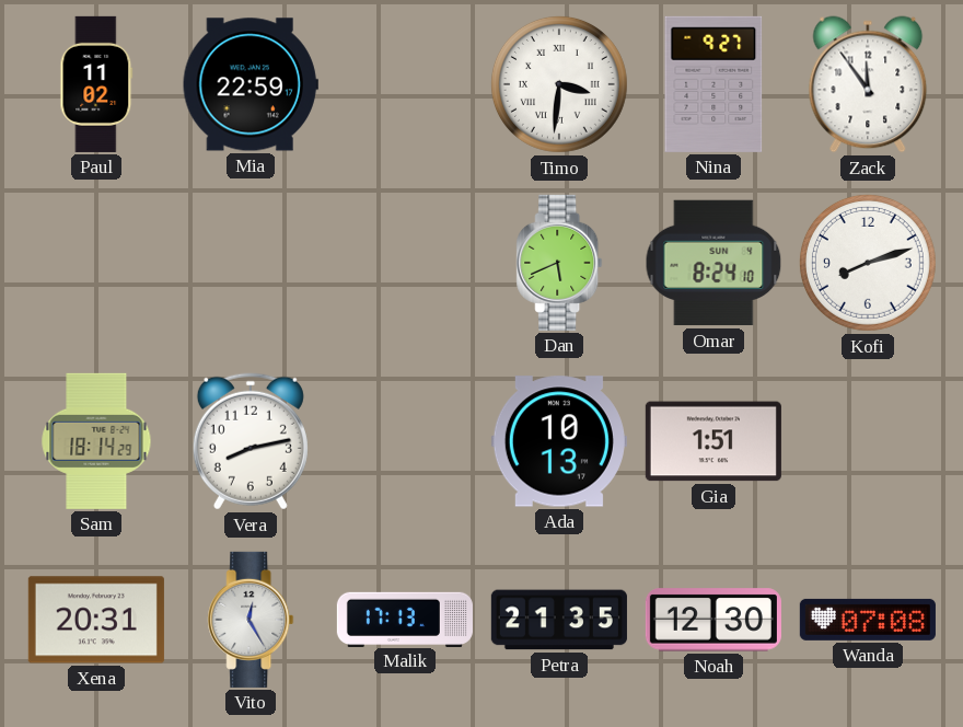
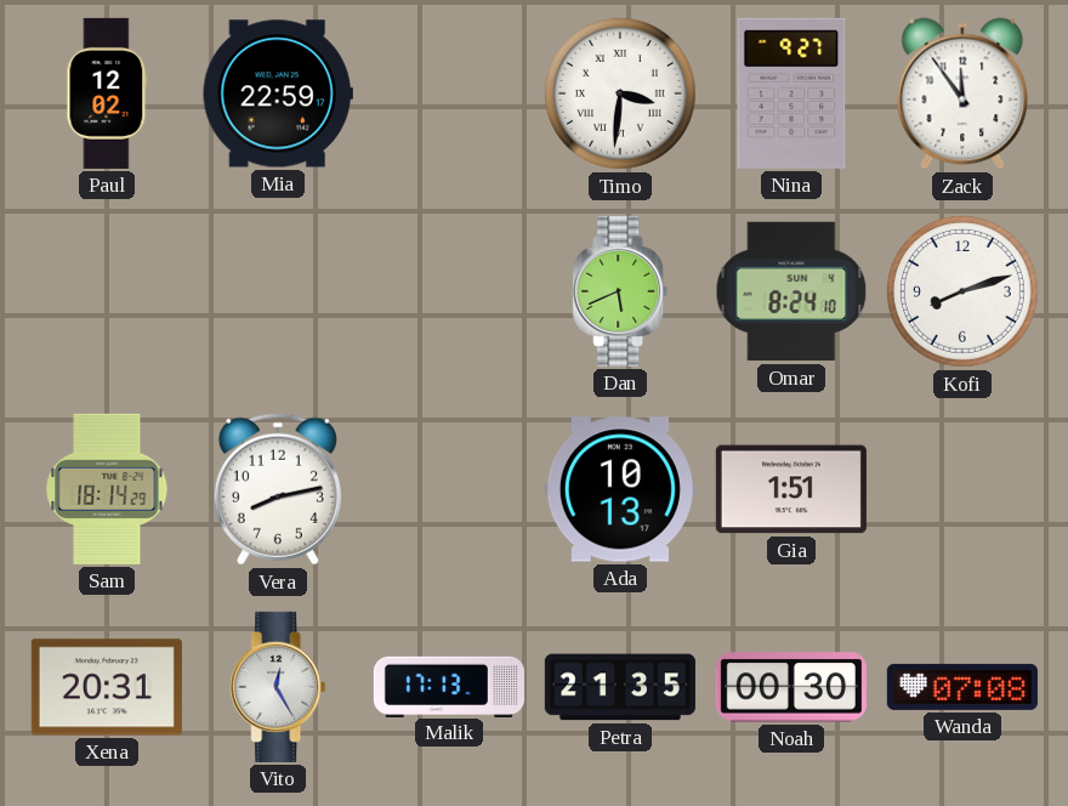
Paul: 11:02 -> 12:02
Noah: 12:30 -> 00:30
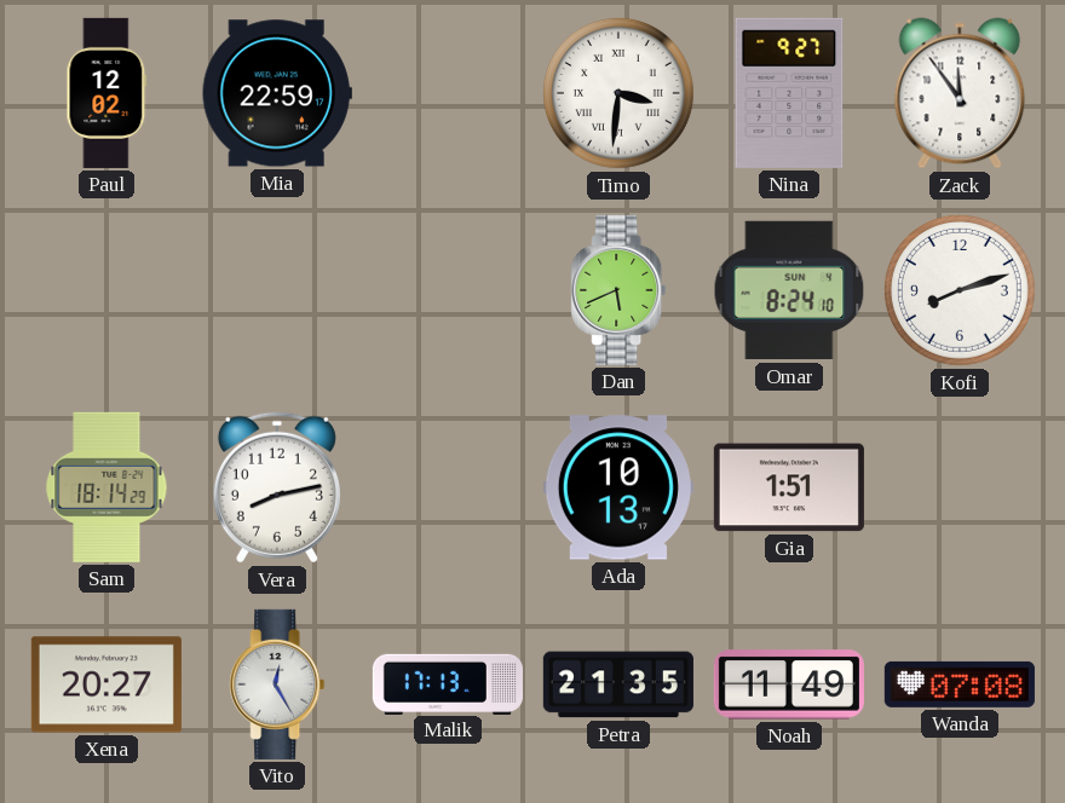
Xena: 20:31 -> 20:27
Noah: 00:30 -> 11:49
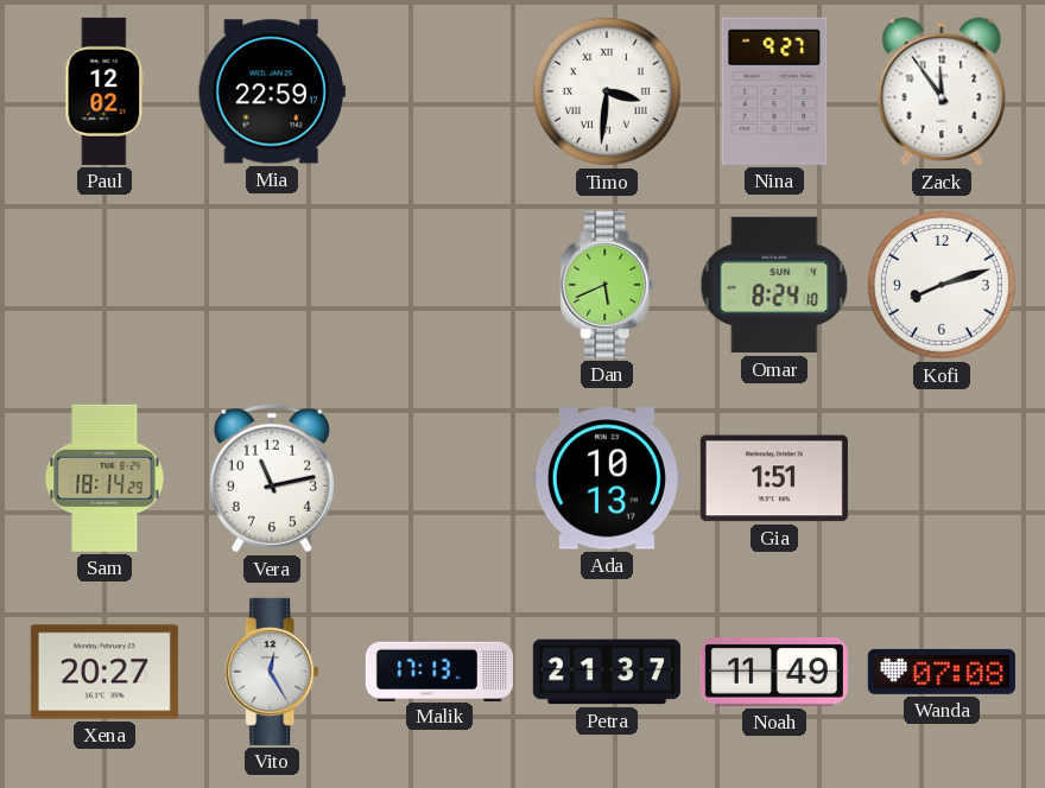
Vera: 8:13 -> 11:13
Petra: 21:35 -> 21:37
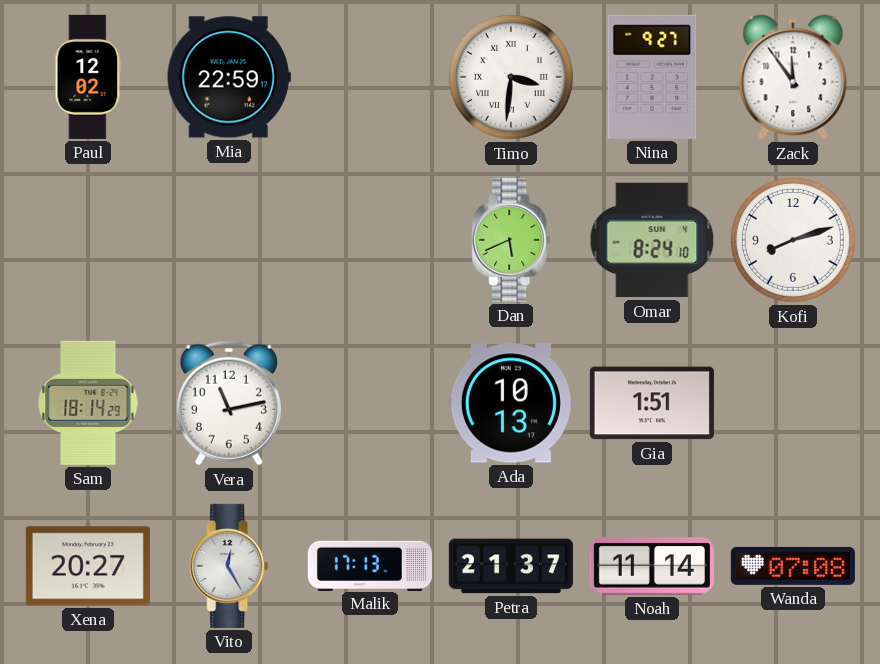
Noah: 11:49 -> 11:14
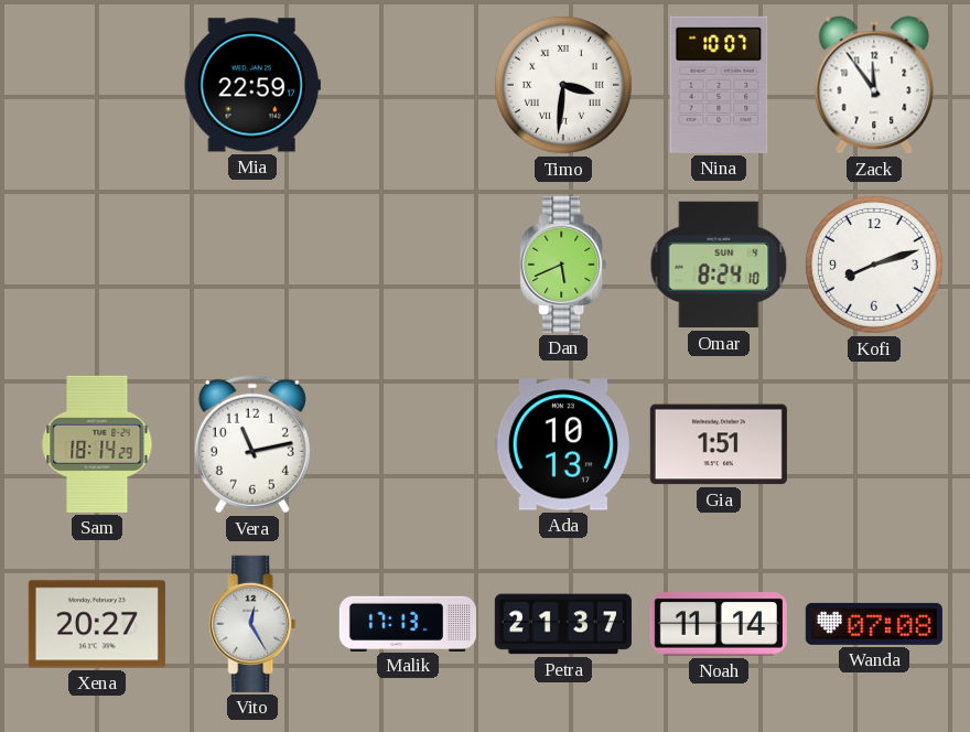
Paul: 12:02 -> none
Nina: 9:27 -> 10:07
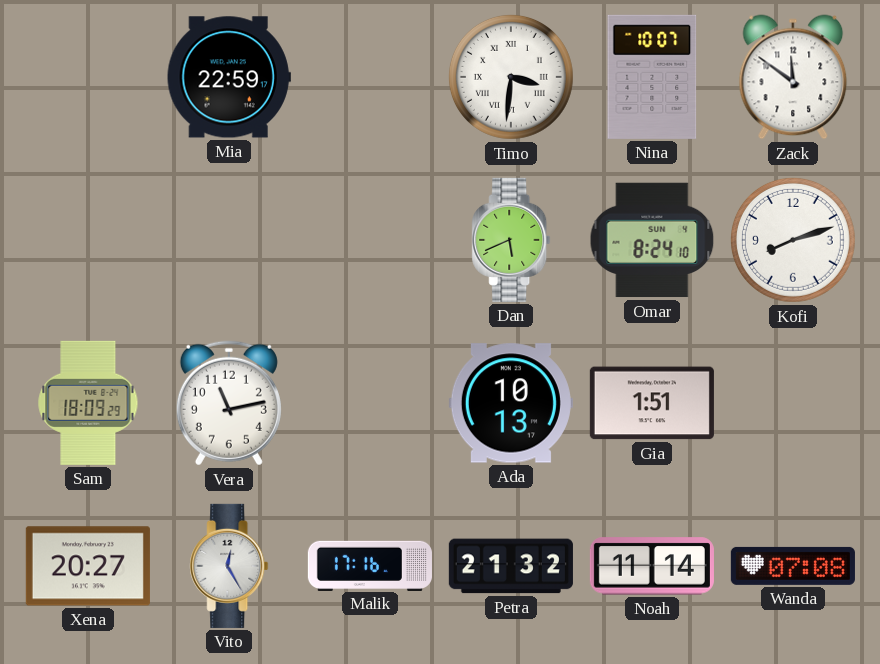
Zack: 11:54 -> 11:51
Sam: 18:14 -> 18:09
Malik: 17:13 -> 17:16
Petra: 21:37 -> 21:32
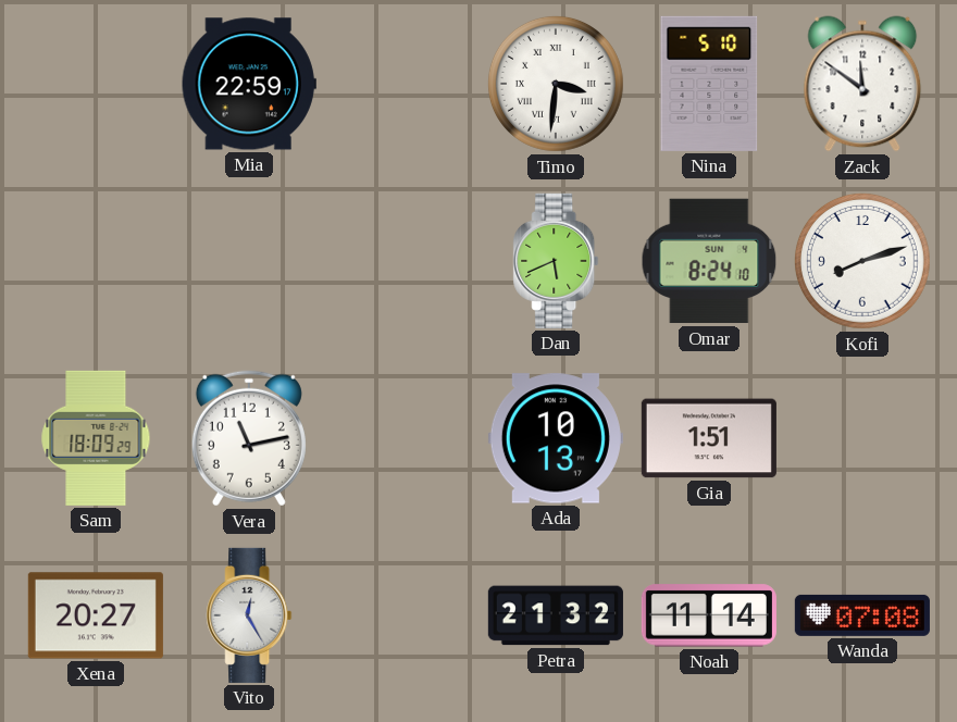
Nina: 10:07 -> 5:10
Malik: 17:16 -> none
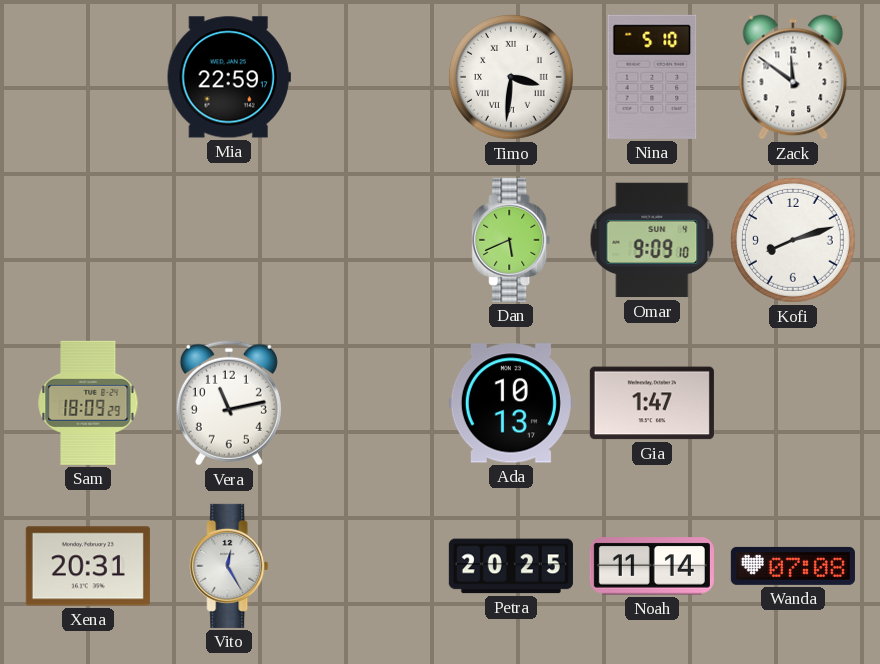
Omar: 8:24 -> 9:09
Gia: 1:51 -> 1:47
Xena: 20:27 -> 20:31
Petra: 21:32 -> 20:25
